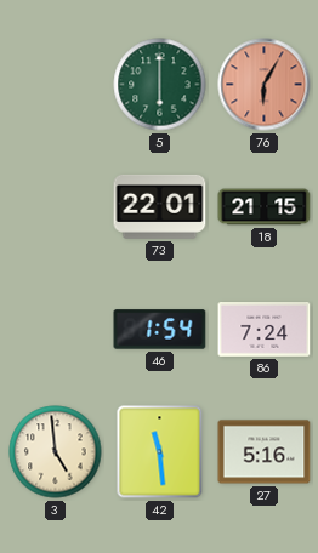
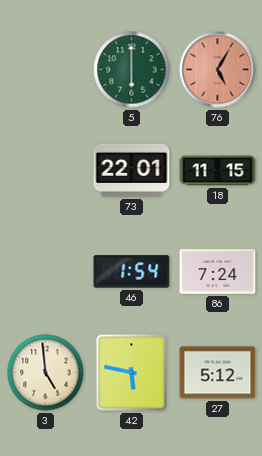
76: 6:05 -> 5:05
18: 21:15 -> 11:15
42: 11:29 -> 5:47
27: 5:16 -> 5:12
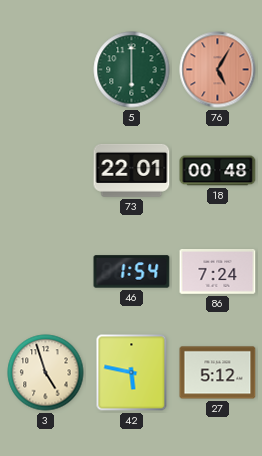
18: 11:15 -> 00:48
3: 4:59 -> 4:57
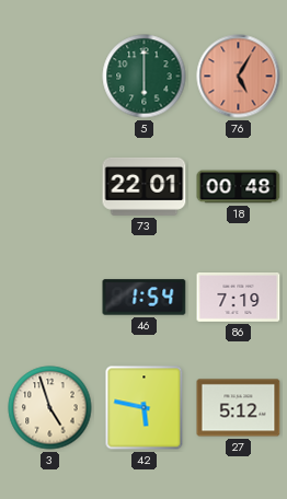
86: 7:24 -> 7:19
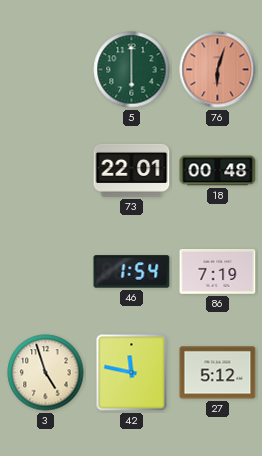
76: 5:05 -> 6:03
42: 5:47 -> 11:47
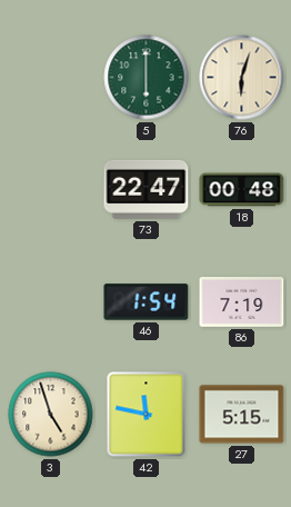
76 dial: salmon -> cream
73: 22:01 -> 22:47
27: 5:12 -> 5:15
